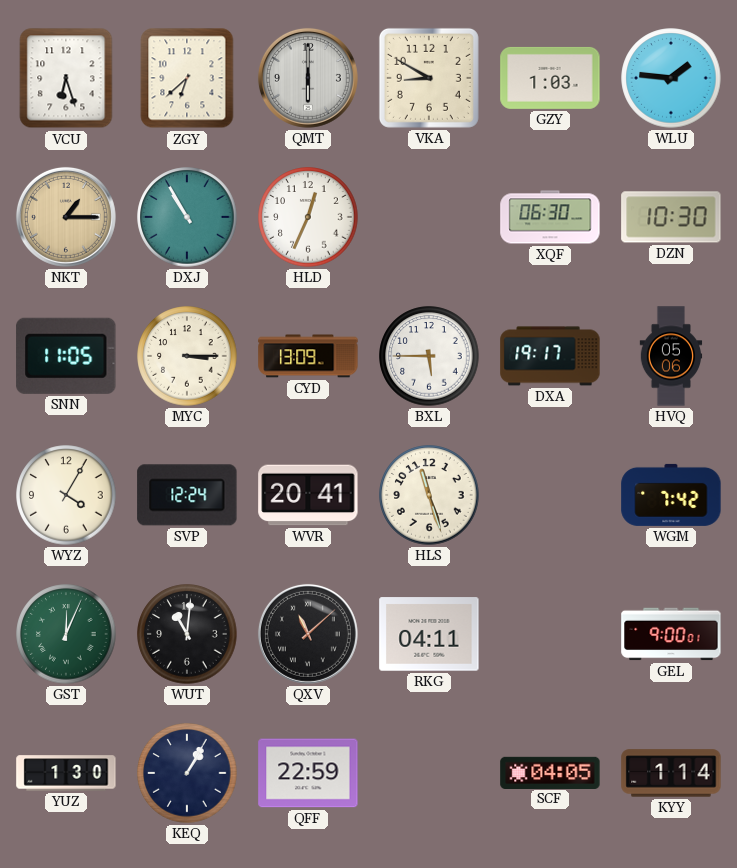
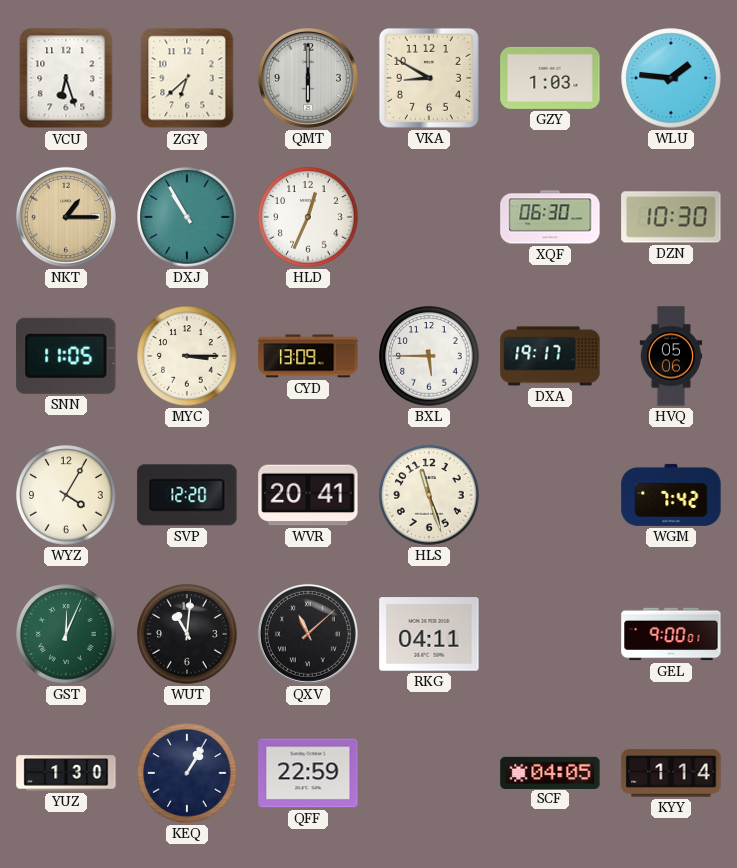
SVP: 12:24 -> 12:20
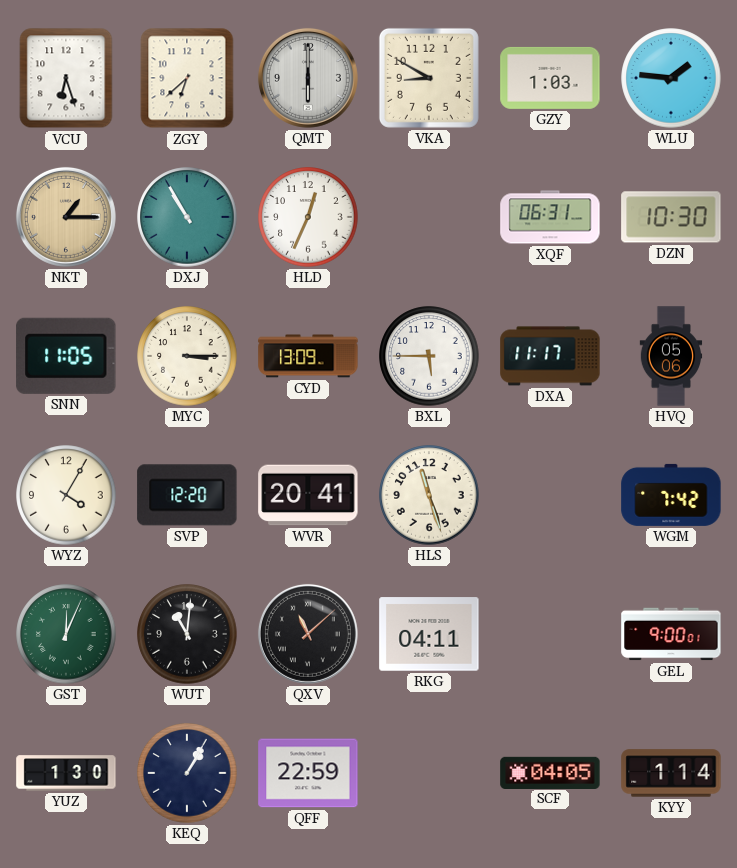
XQF: 06:30 -> 06:31
DXA: 19:17 -> 11:17
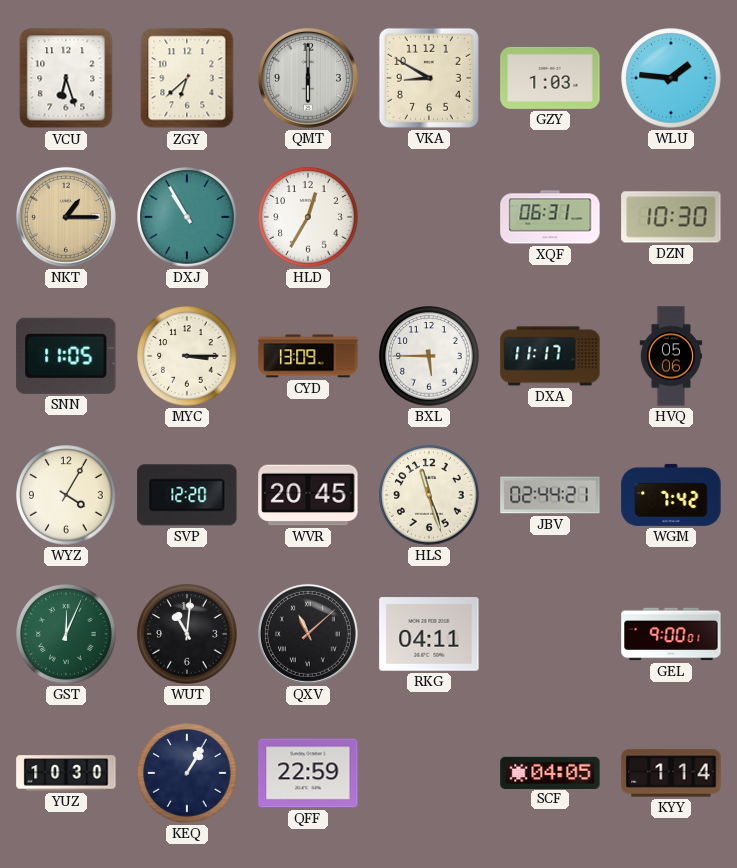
HLD: 12:34 -> 12:35
WVR: 20:41 -> 20:45
JBV: none -> 02:44
YUZ: 1:30 -> 10:30
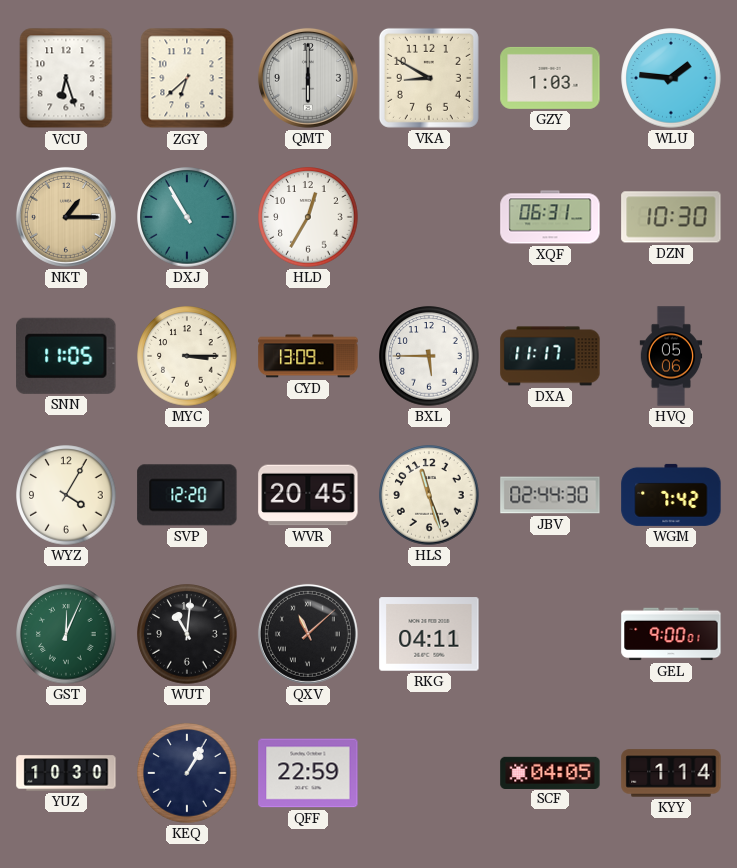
JBV: 02:44:21 -> 02:44:30
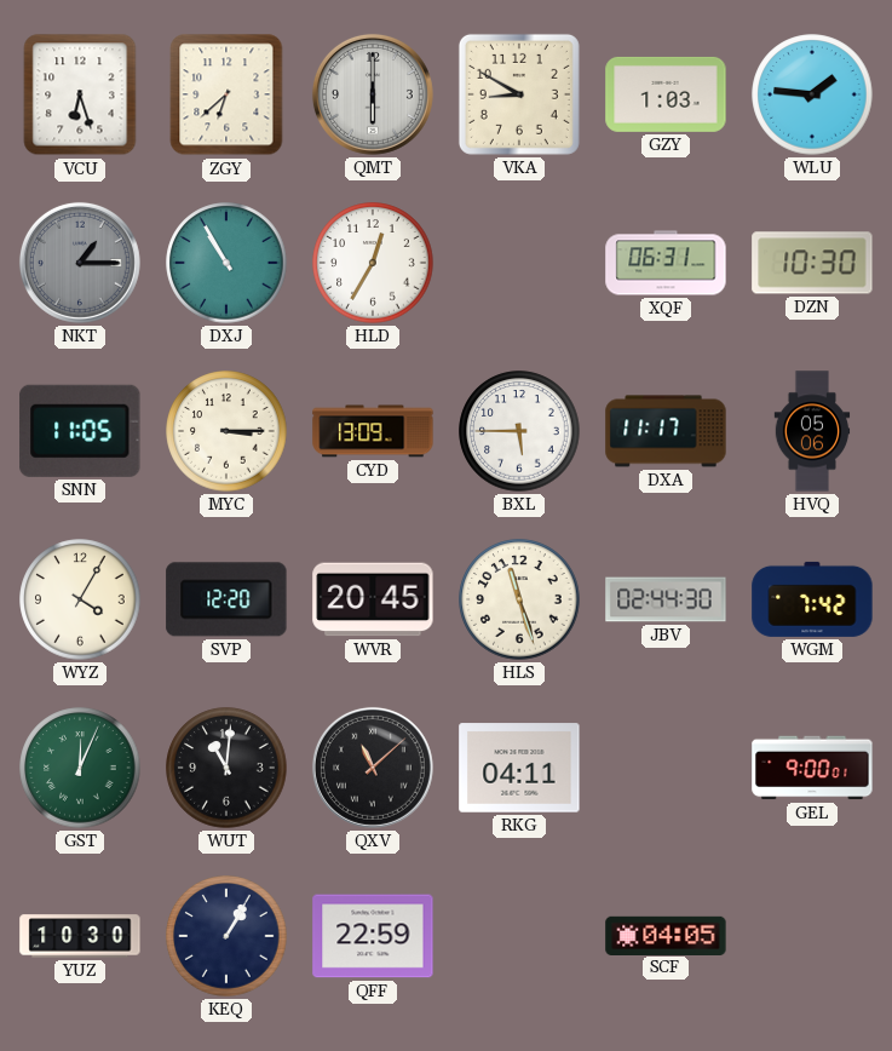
NKT dial: champagne -> grey
KYY: 1:14 -> none
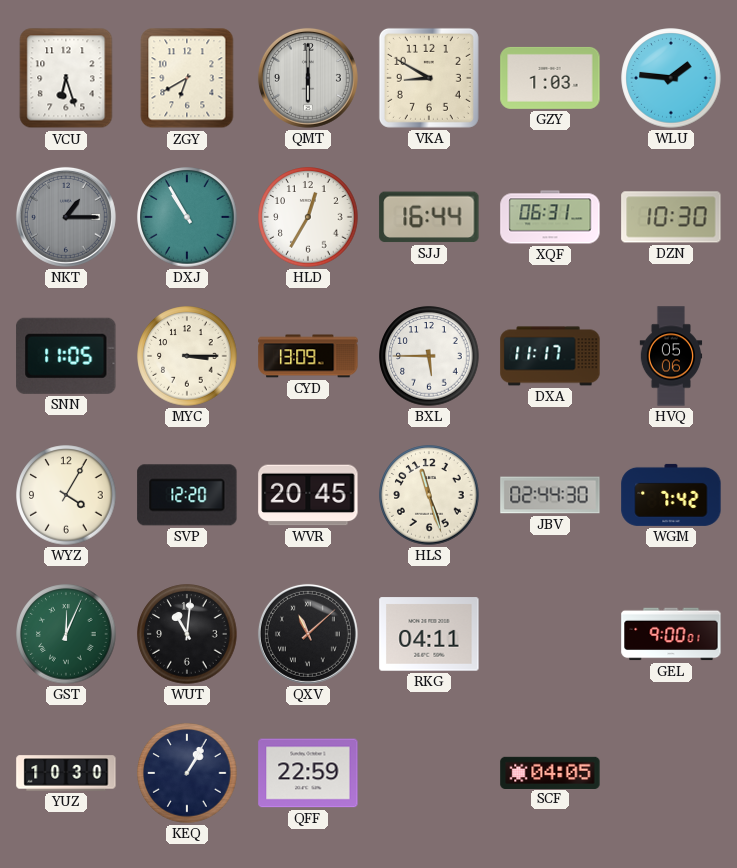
ZGY: 6:38 -> 6:40
SJJ: none -> 16:44
